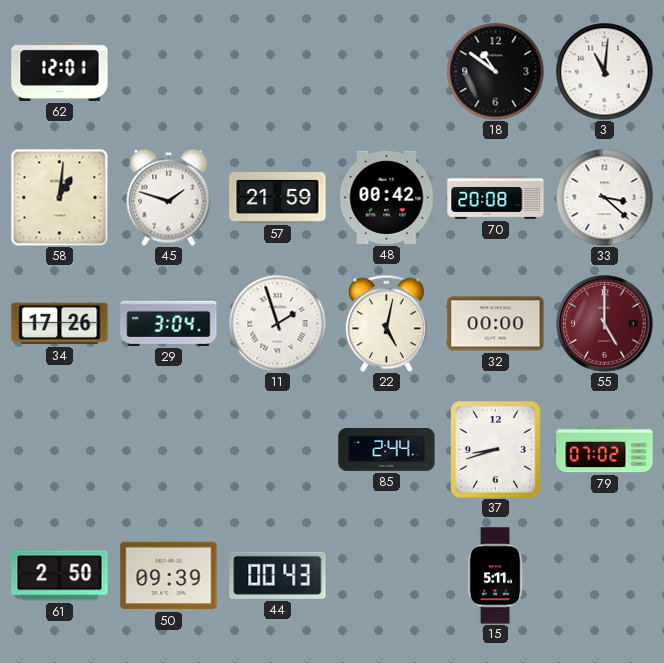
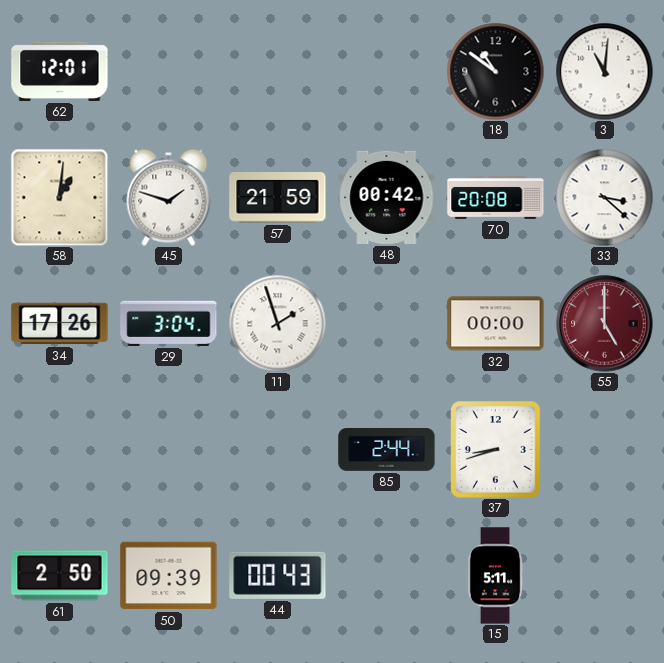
22: 5:02 -> none
79: 07:02 -> none
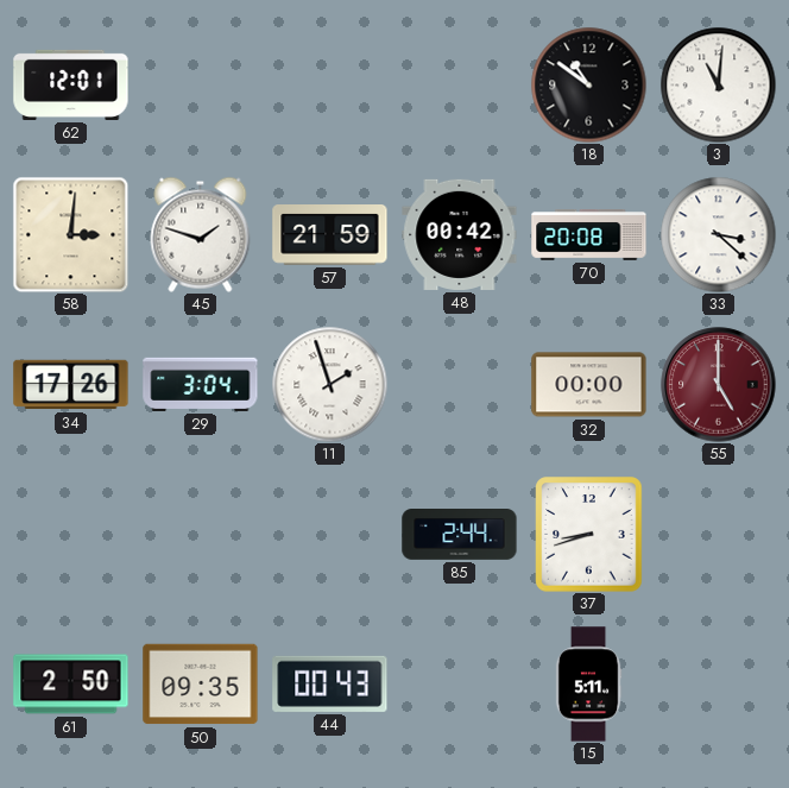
58: 1:01 -> 3:01
50: 09:39 -> 09:35
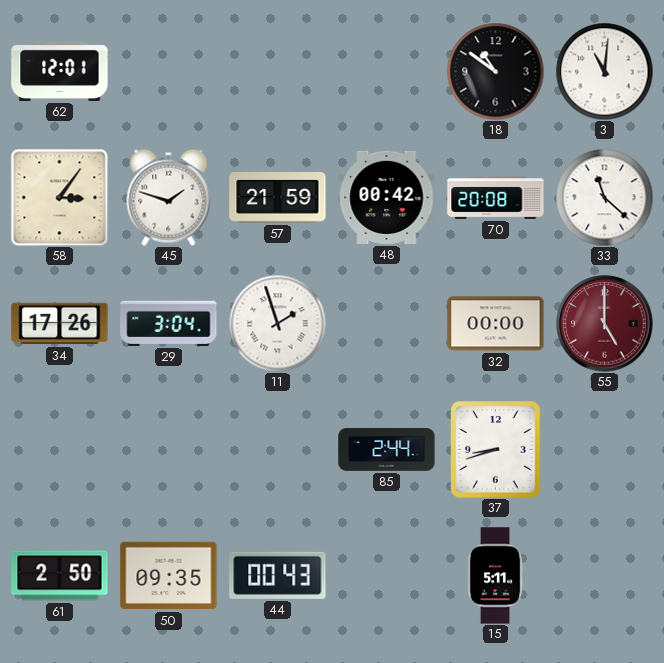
58: 3:01 -> 3:06
33: 3:22 -> 11:22
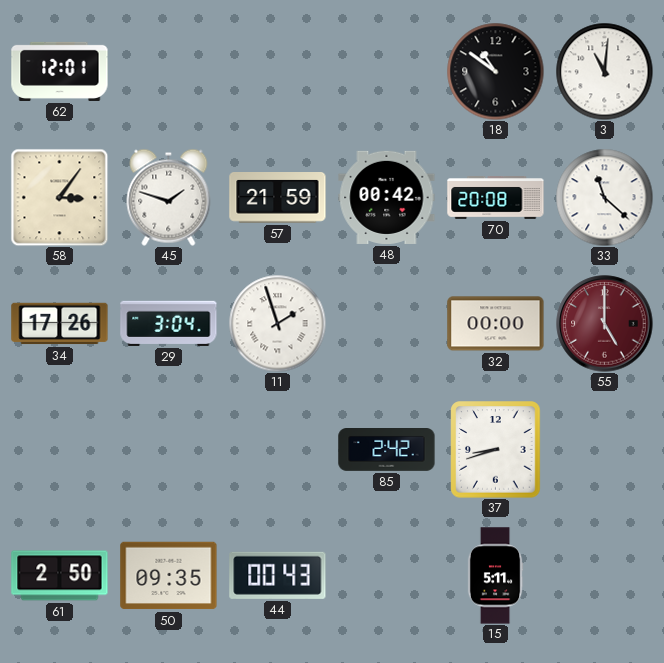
85: 2:44 -> 2:42
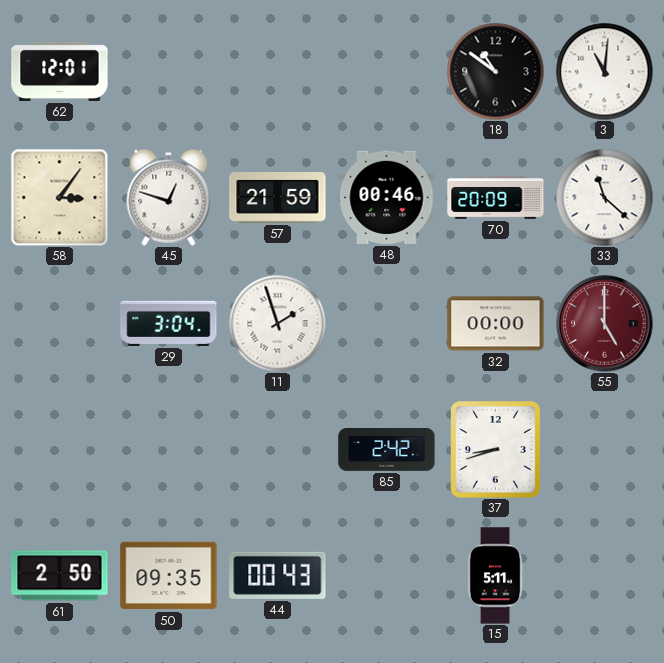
45: 1:48 -> 12:48
48: 00:42 -> 00:46
70: 20:08 -> 20:09
34: 17:26 -> none
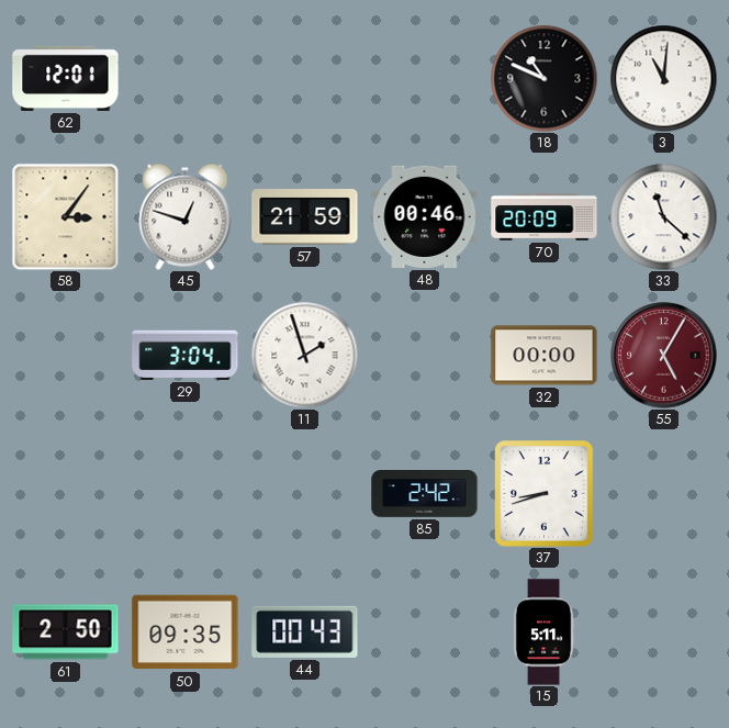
18: 10:51 -> 10:49
55: 5:00 -> 5:05
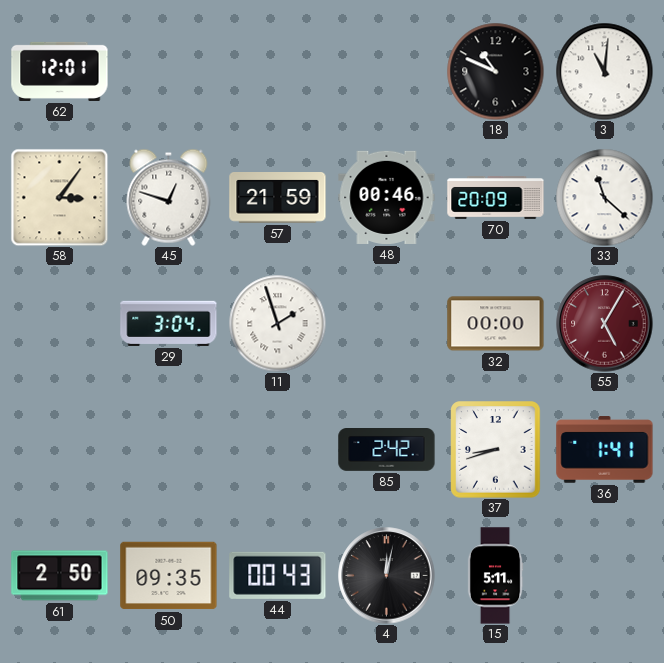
36: none -> 1:41
4: none -> 12:02
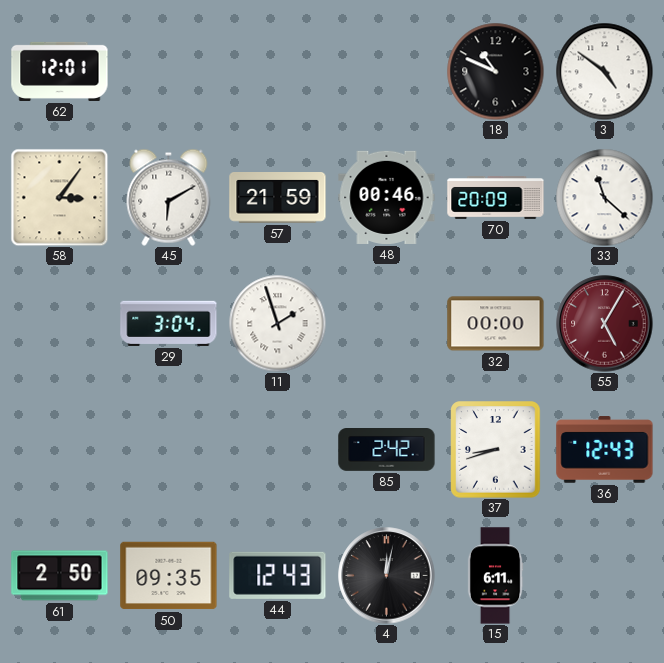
3: 11:01 -> 4:51
45: 12:48 -> 6:10
36: 1:41 -> 12:43
44: 00:43 -> 12:43
15: 5:11 -> 6:11
